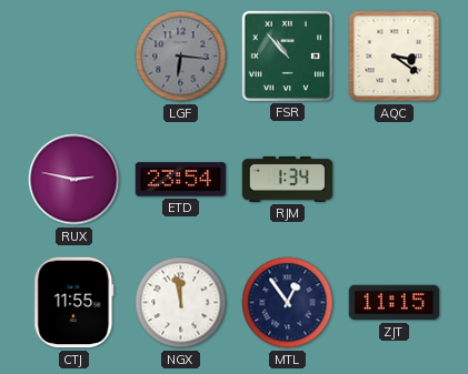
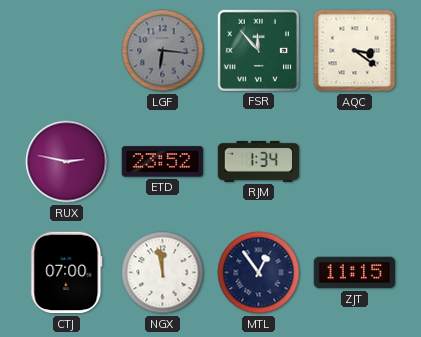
FSR: 10:53 -> 11:53
ETD: 23:54 -> 23:52
CTJ: 11:55 -> 07:00
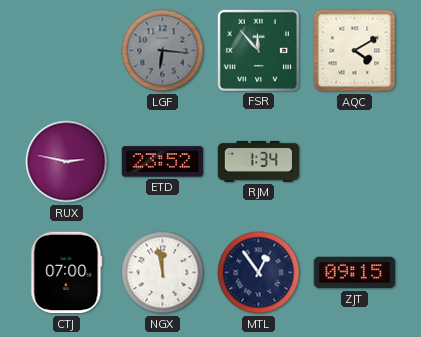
AQC: 3:21 -> 4:10
ZJT: 11:15 -> 09:15
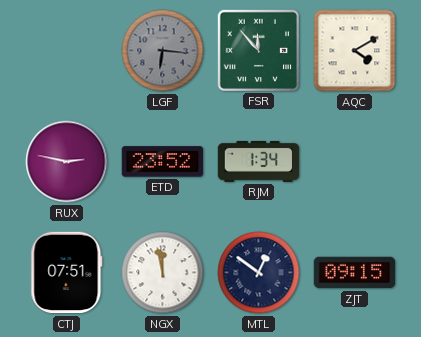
CTJ: 07:00 -> 07:51
MTL: 12:54 -> 12:51
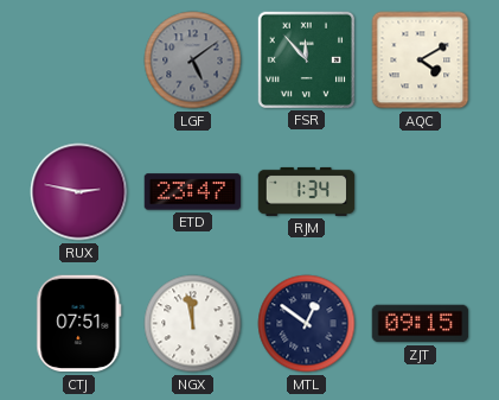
LGF: 6:16 -> 5:09
ETD: 23:52 -> 23:47
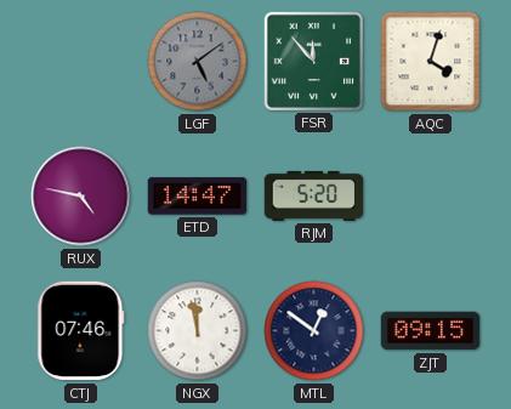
AQC: 4:10 -> 4:03
RUX: 2:47 -> 4:47
ETD: 23:47 -> 14:47
RJM: 1:34 -> 5:20
CTJ: 07:51 -> 07:46
